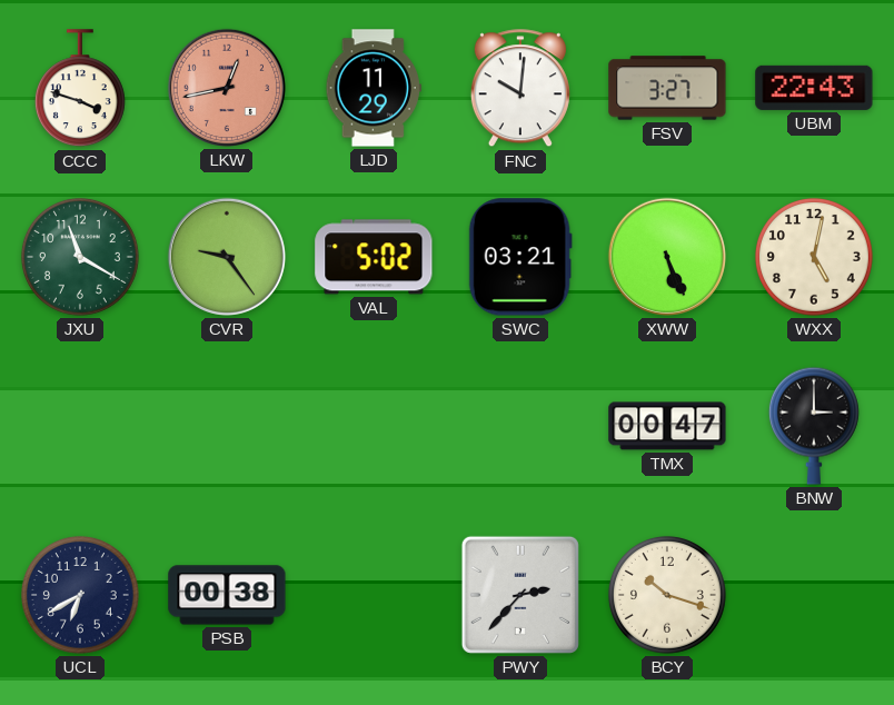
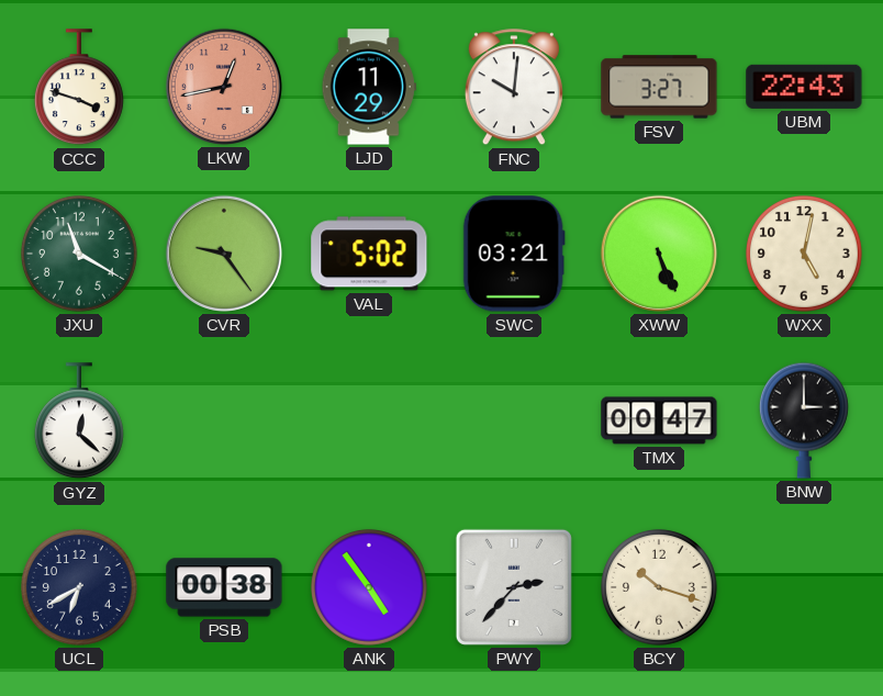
GYZ: none -> 12:22
ANK: none -> 4:54
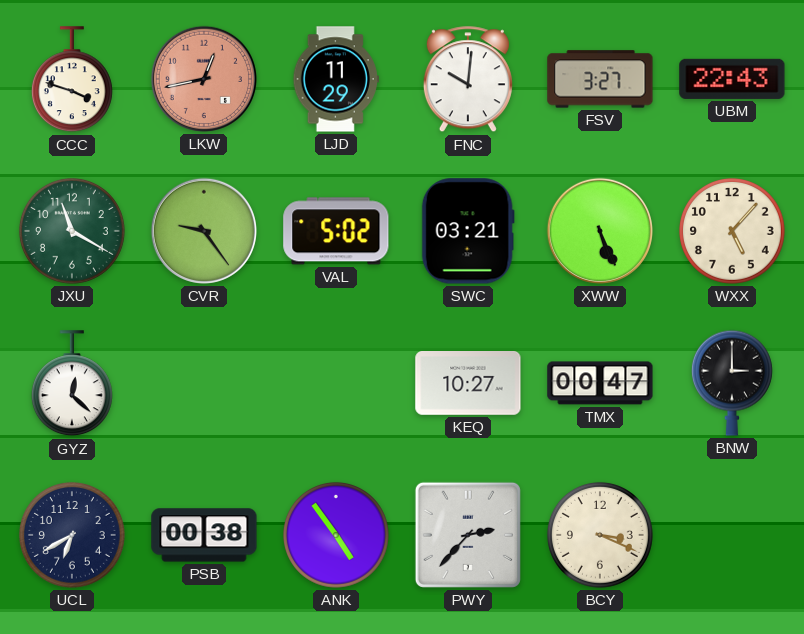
WXX: 5:02 -> 5:07
KEQ: none -> 10:27
BCY: 10:18 -> 3:19
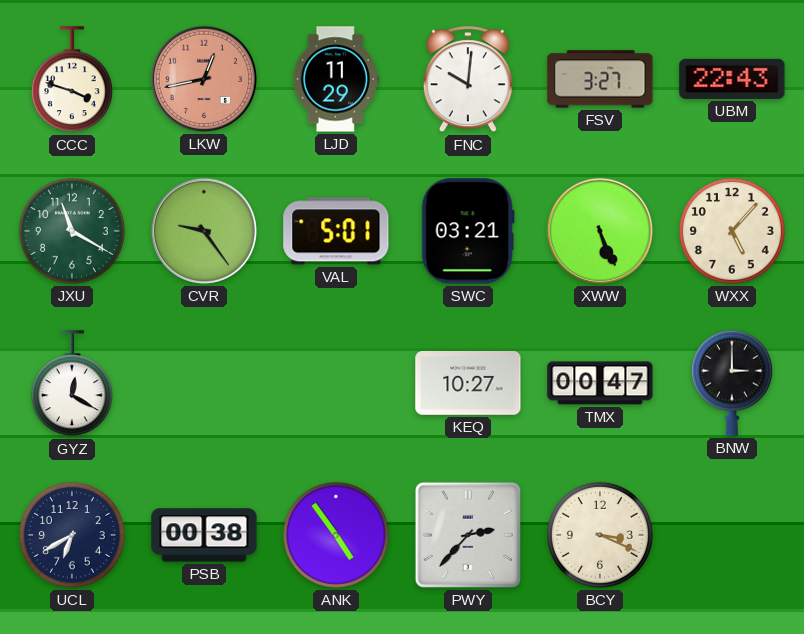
VAL: 5:02 -> 5:01
GYZ: 12:22 -> 12:20
